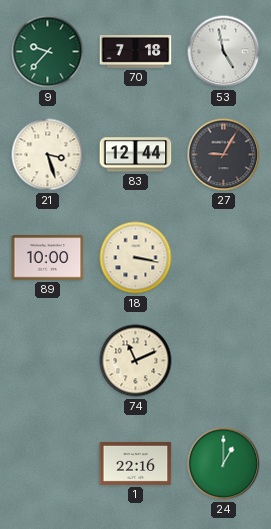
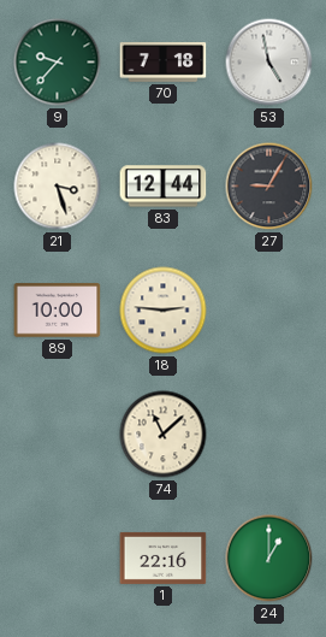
18: 3:17 -> 2:46
74: 11:11 -> 11:08
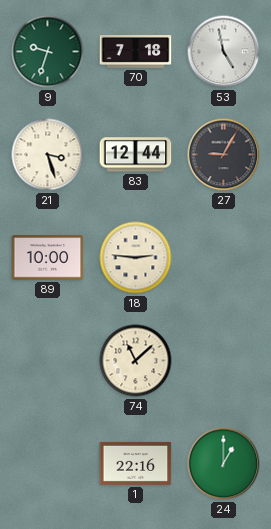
9: 9:37 -> 9:33
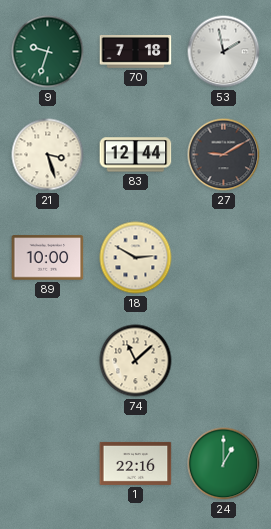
53: 4:58 -> 1:58
27: 9:05 -> 9:10
18: 2:46 -> 2:50
